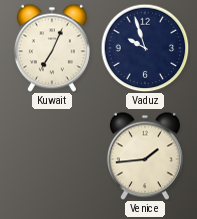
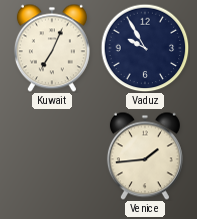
Vaduz: 9:57 -> 9:55
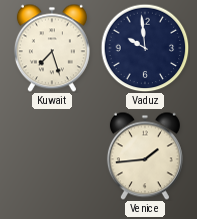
Kuwait: 7:04 -> 7:27
Vaduz: 9:55 -> 9:59
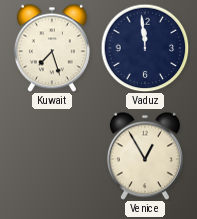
Vaduz: 9:59 -> 11:59
Venice: 1:44 -> 12:55
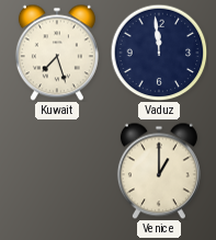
Venice: 12:55 -> 1:00
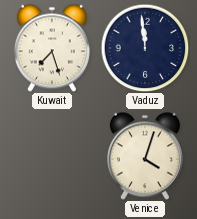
Venice: 1:00 -> 4:03
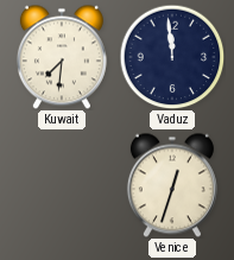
Kuwait: 7:27 -> 7:31
Venice: 4:03 -> 12:33
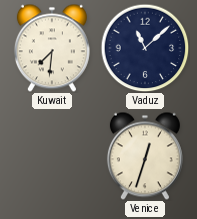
Vaduz: 11:59 -> 11:08
